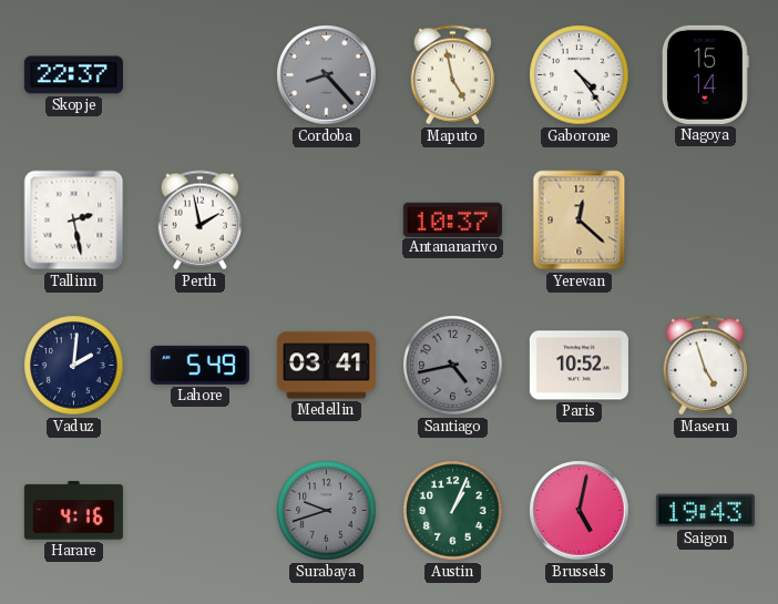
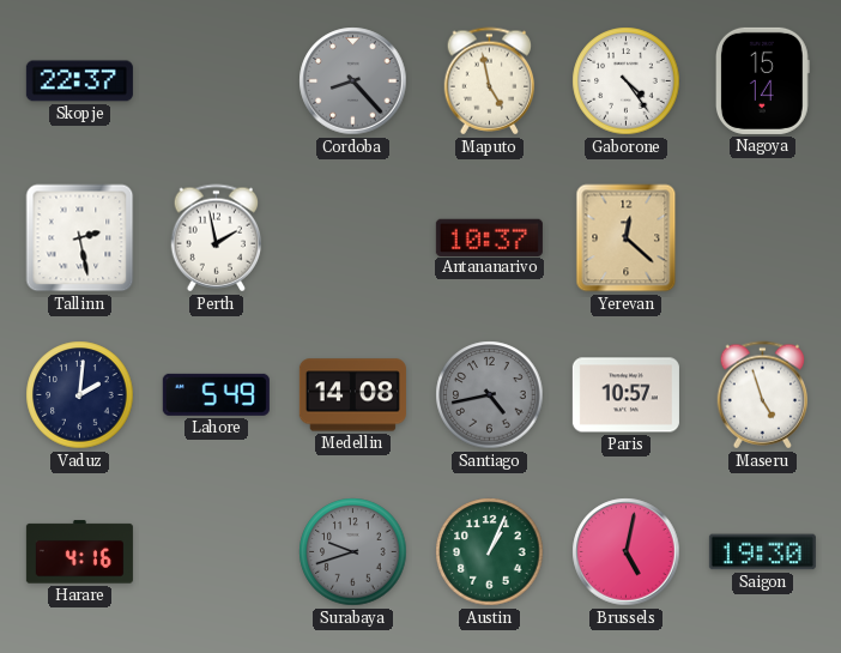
Medellin: 03:41 -> 14:08
Paris: 10:52 -> 10:57
Saigon: 19:43 -> 19:30
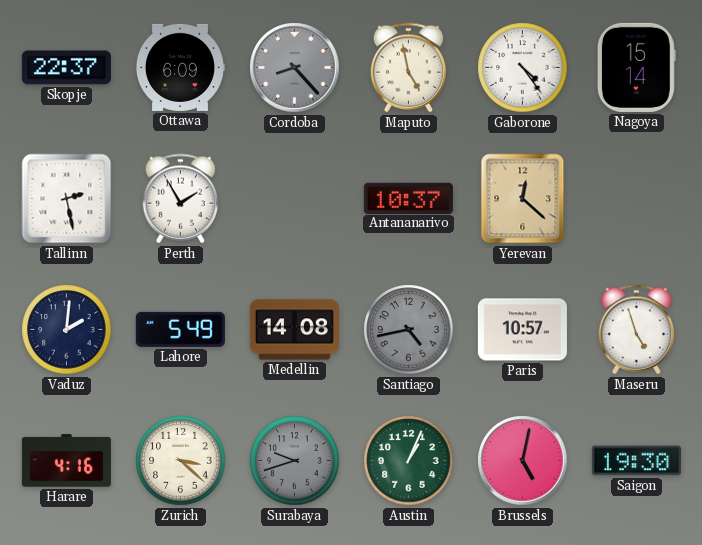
Ottawa: none -> 6:09
Perth: 1:58 -> 1:55
Zurich: none -> 3:22
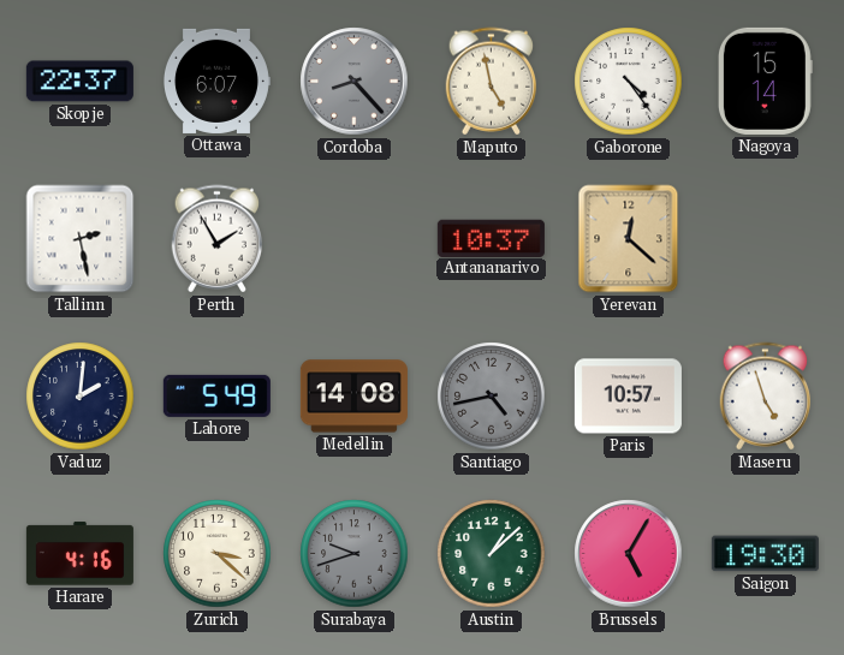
Ottawa: 6:09 -> 6:07
Austin: 1:04 -> 1:08
Brussels: 5:02 -> 5:05
